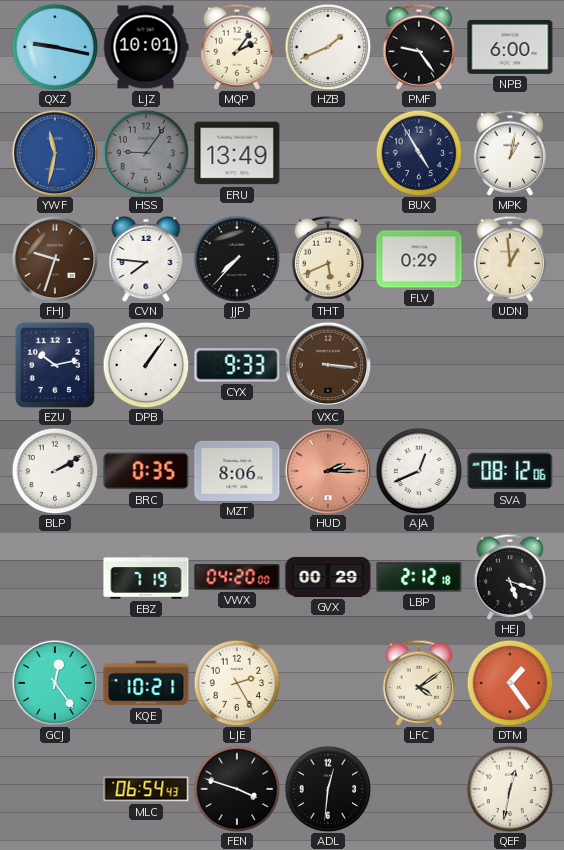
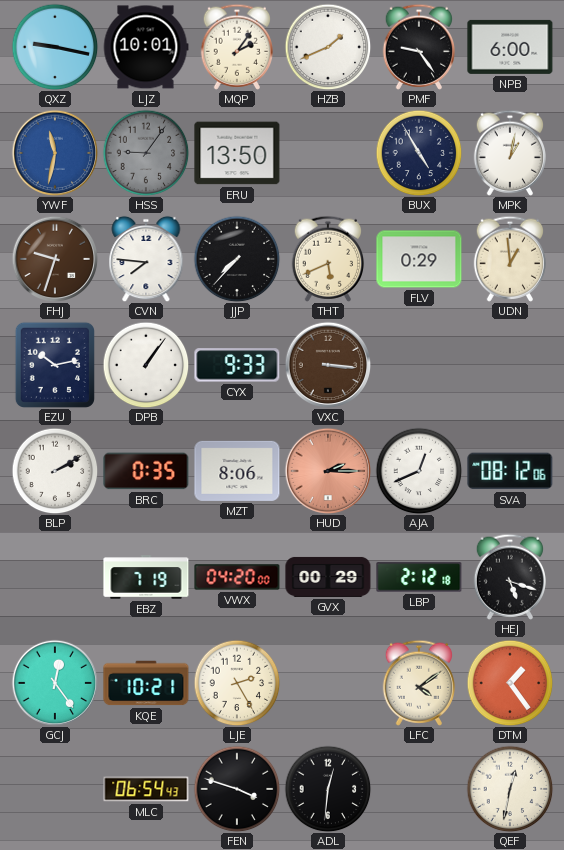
ERU: 13:49 -> 13:50
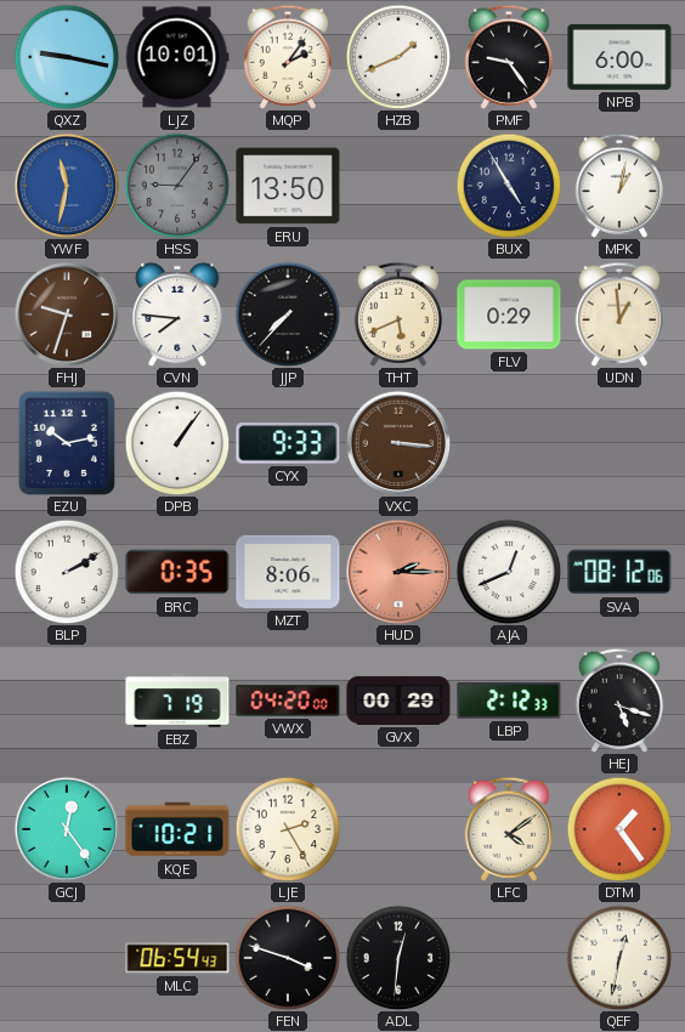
LBP: 2:12:18 -> 2:12:33
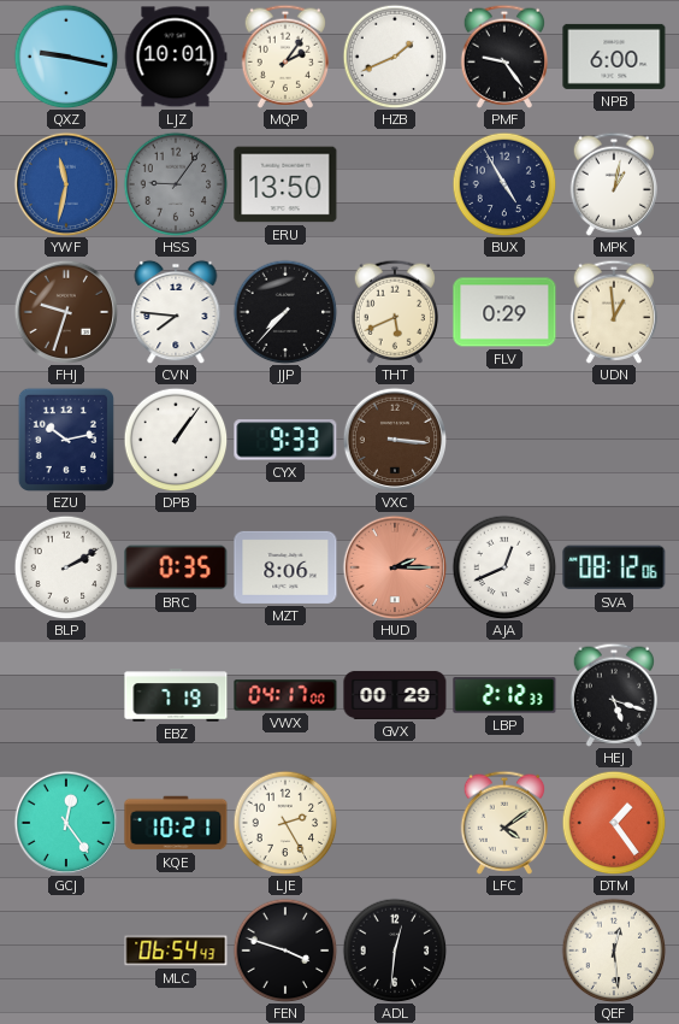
VWX: 04:20 -> 04:17
QEF: 12:32 -> 12:29
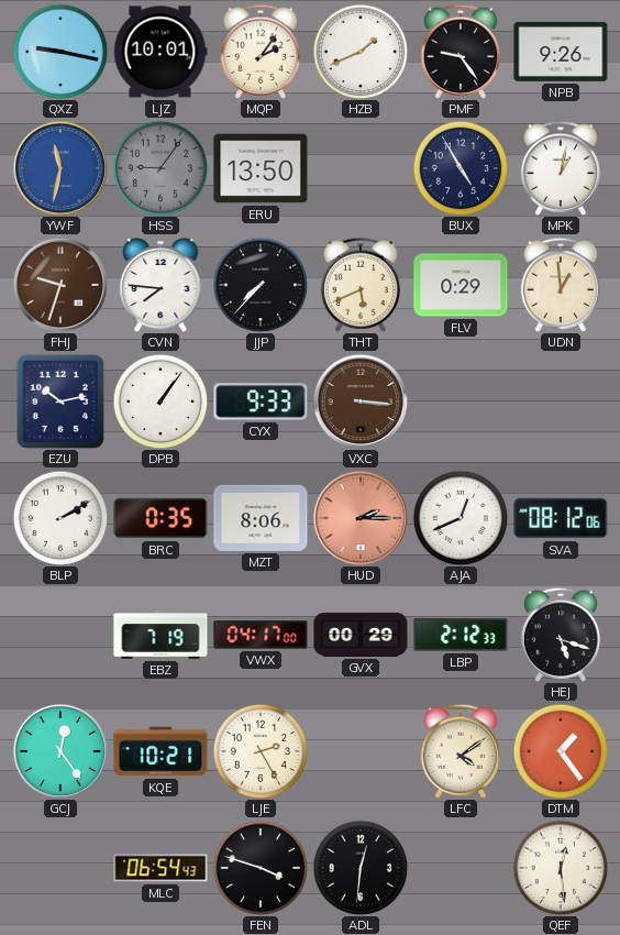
NPB: 6:00 -> 9:26
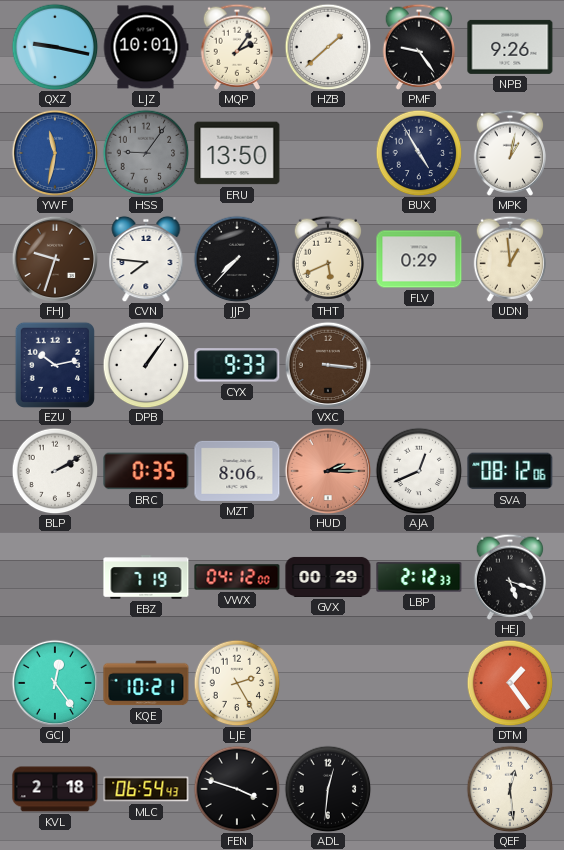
HZB: 1:41 -> 1:38
VWX: 04:17 -> 04:12
LFC: 4:09 -> none
KVL: none -> 2:18
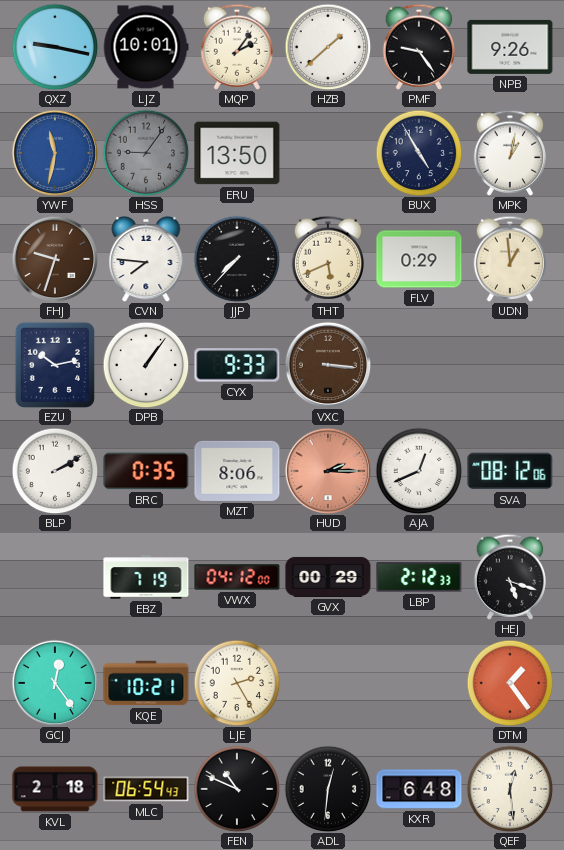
FEN: 3:48 -> 10:49
KXR: none -> 6:48
